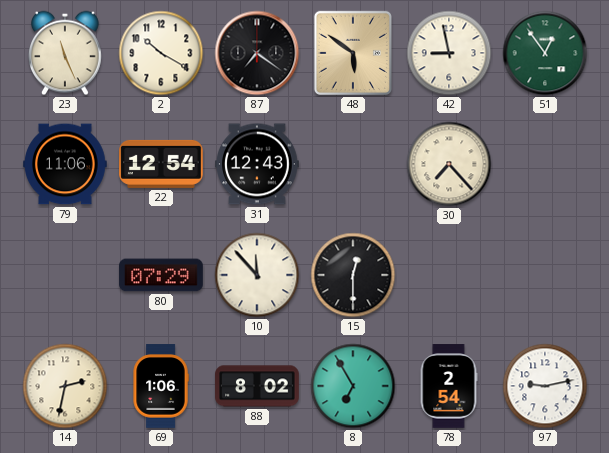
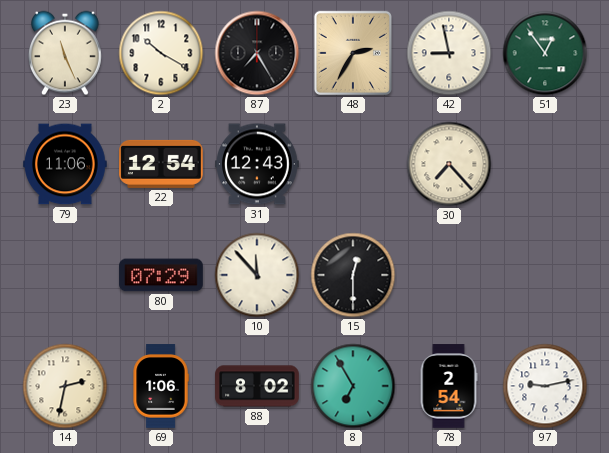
87: 7:21 -> 7:25
48: 5:51 -> 2:35
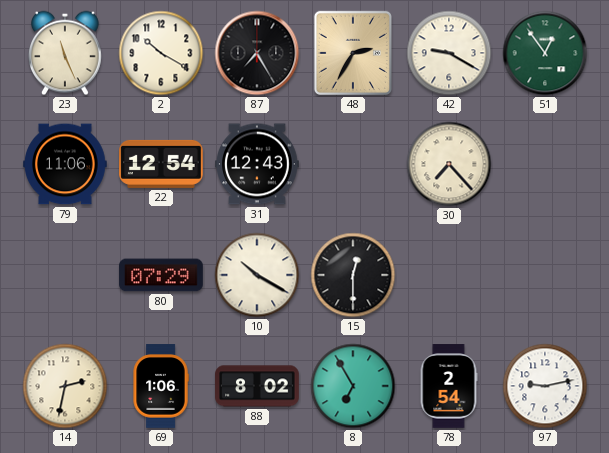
42: 8:58 -> 9:20
10: 11:53 -> 10:20
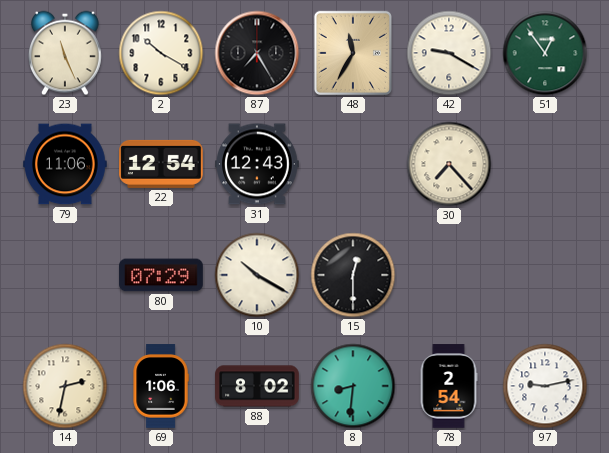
48: 2:35 -> 11:35
8: 6:55 -> 8:31
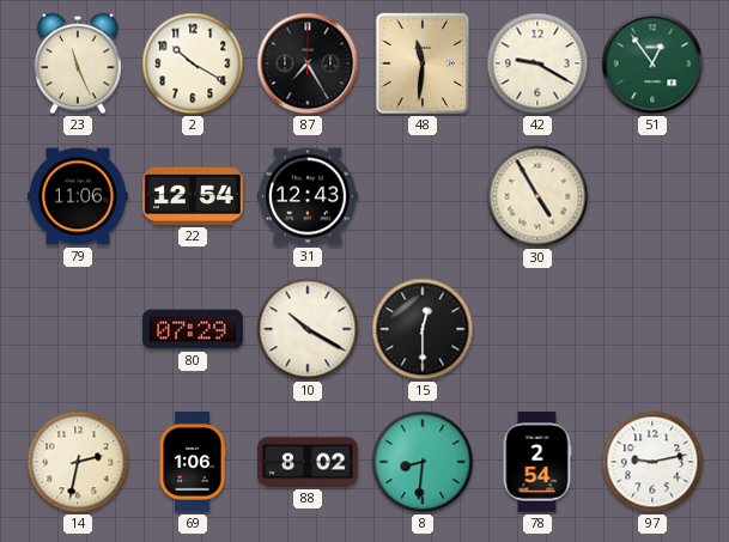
48: 11:35 -> 11:31
30: 7:23 -> 4:55
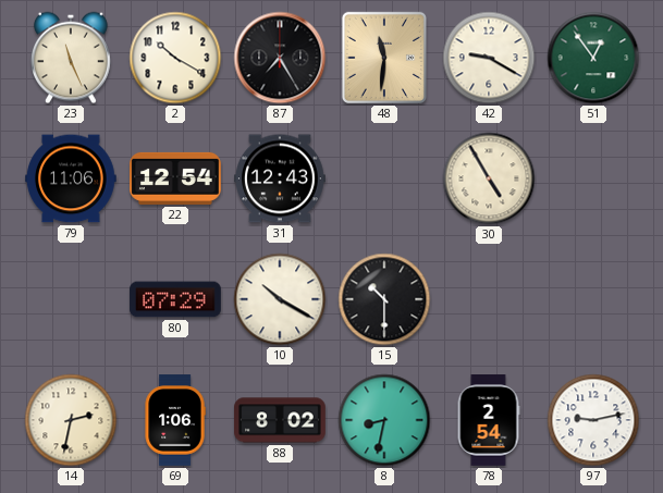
15: 12:30 -> 10:30
8: 8:31 -> 8:32
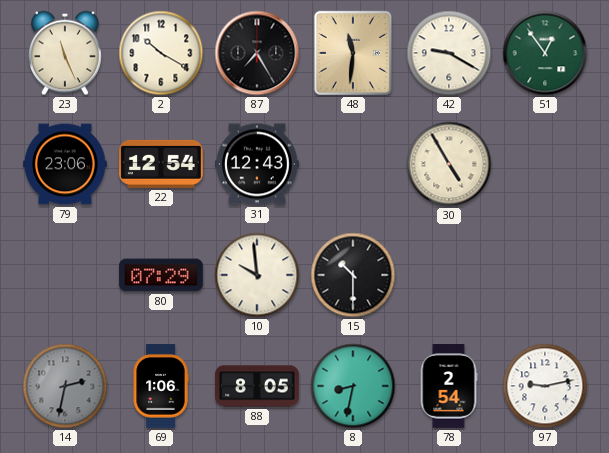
79: 11:06 -> 23:06
10: 10:20 -> 9:59
14 dial: cream -> grey
88: 8:02 -> 8:05
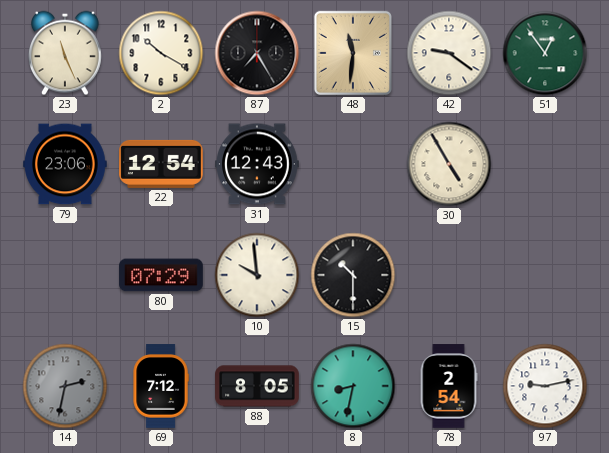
42: 9:20 -> 9:21
69: 1:06 -> 7:12
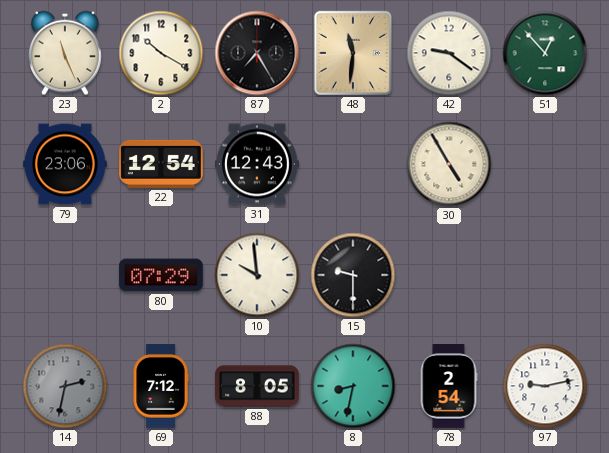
51: 12:54 -> 12:53
15: 10:30 -> 9:30
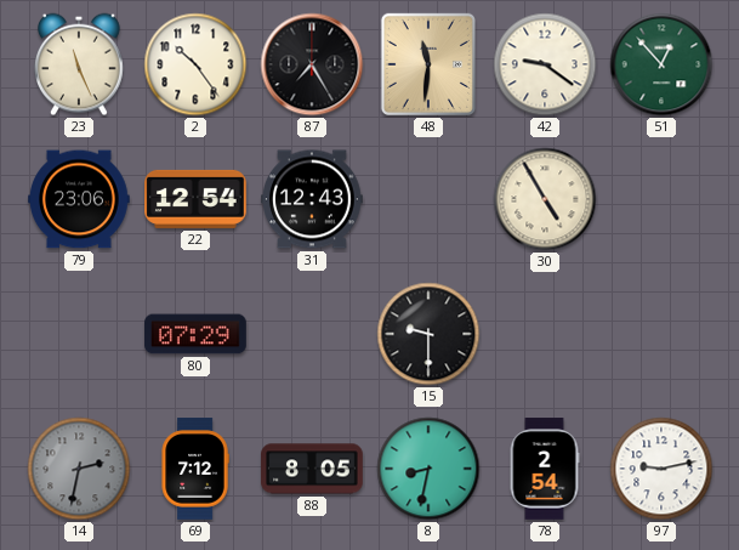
2: 10:20 -> 10:24
10: 9:59 -> none
